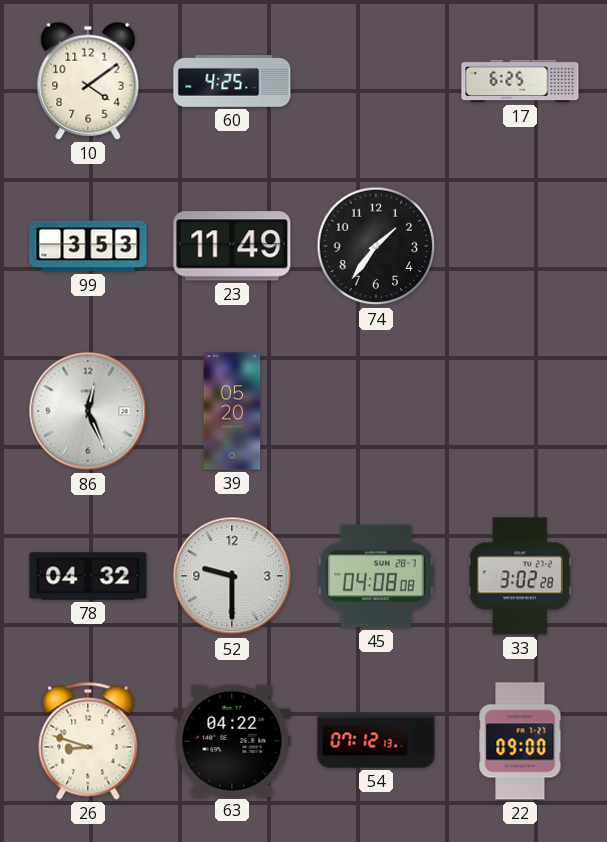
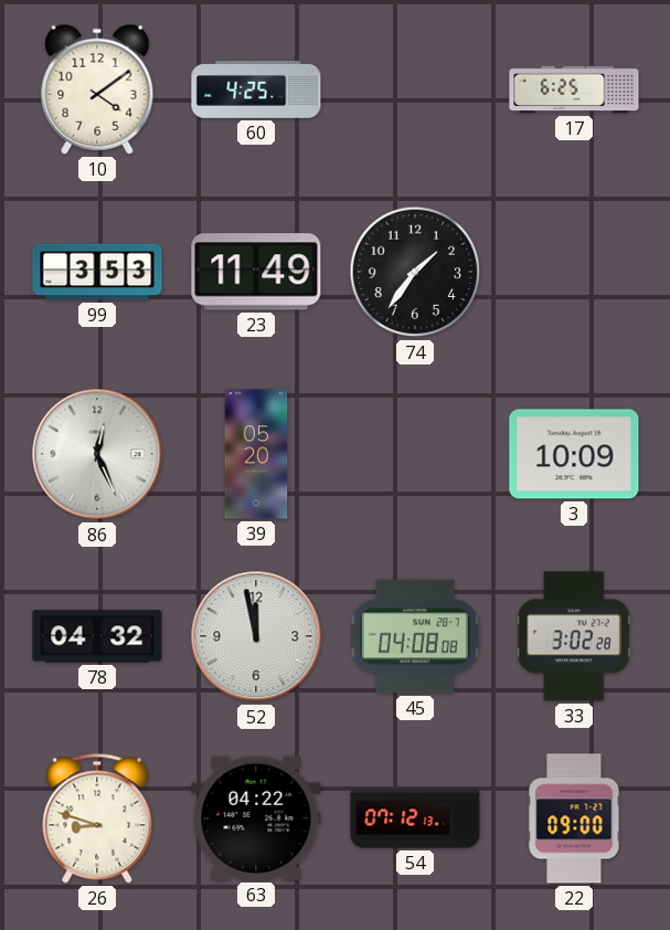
3: none -> 10:09
52: 9:30 -> 11:58
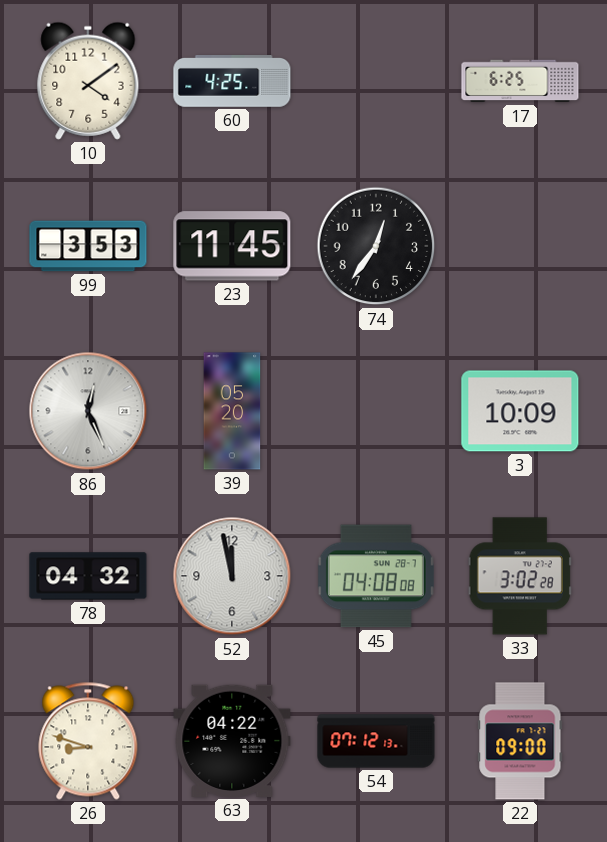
23: 11:49 -> 11:45
74: 1:36 -> 12:36
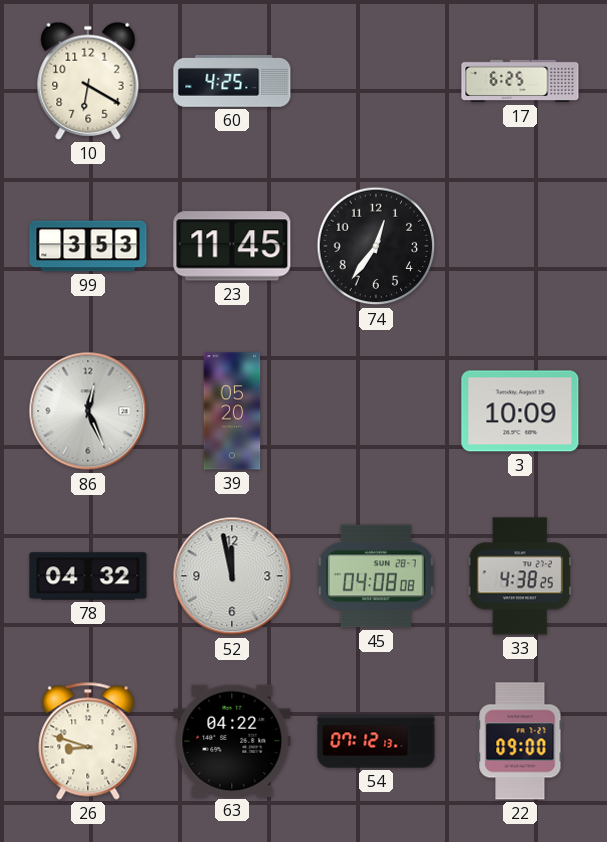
10: 4:09 -> 6:20
33: 3:02 -> 4:38
